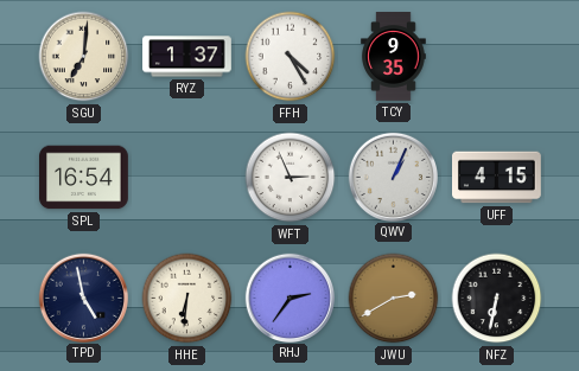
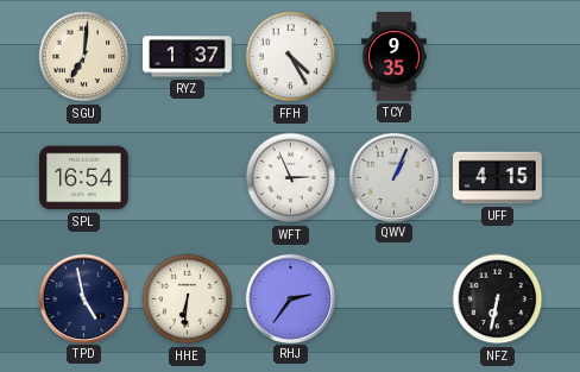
JWU: 2:40 -> none
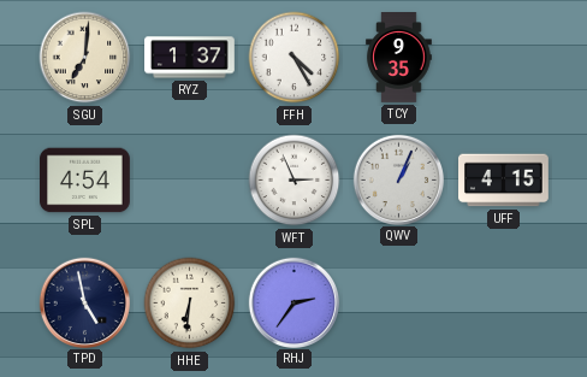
SPL: 16:54 -> 4:54
NFZ: 6:32 -> none
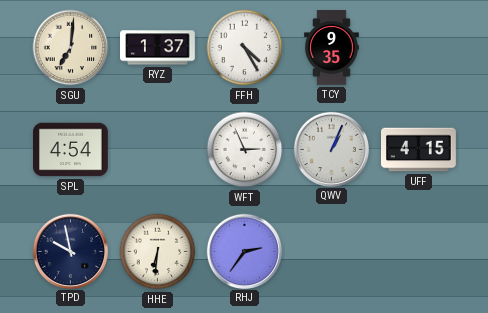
TPD: 4:58 -> 9:58
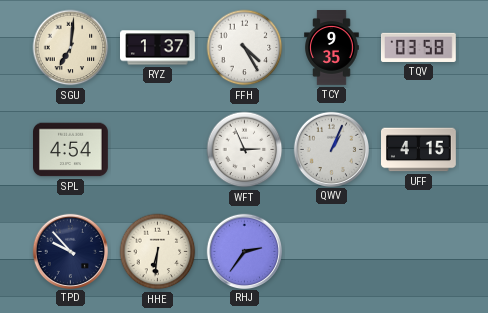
TQV: none -> 03:58
TPD: 9:58 -> 9:53
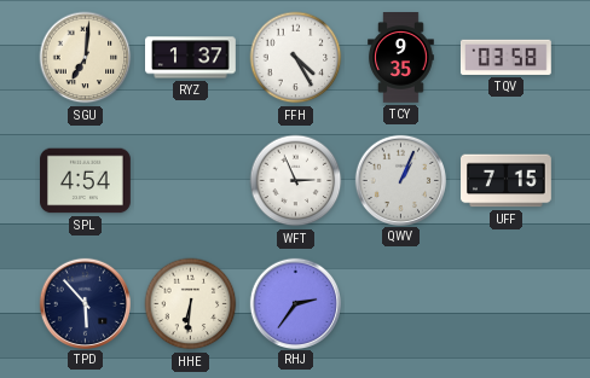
UFF: 4:15 -> 7:15
TPD: 9:53 -> 5:53
